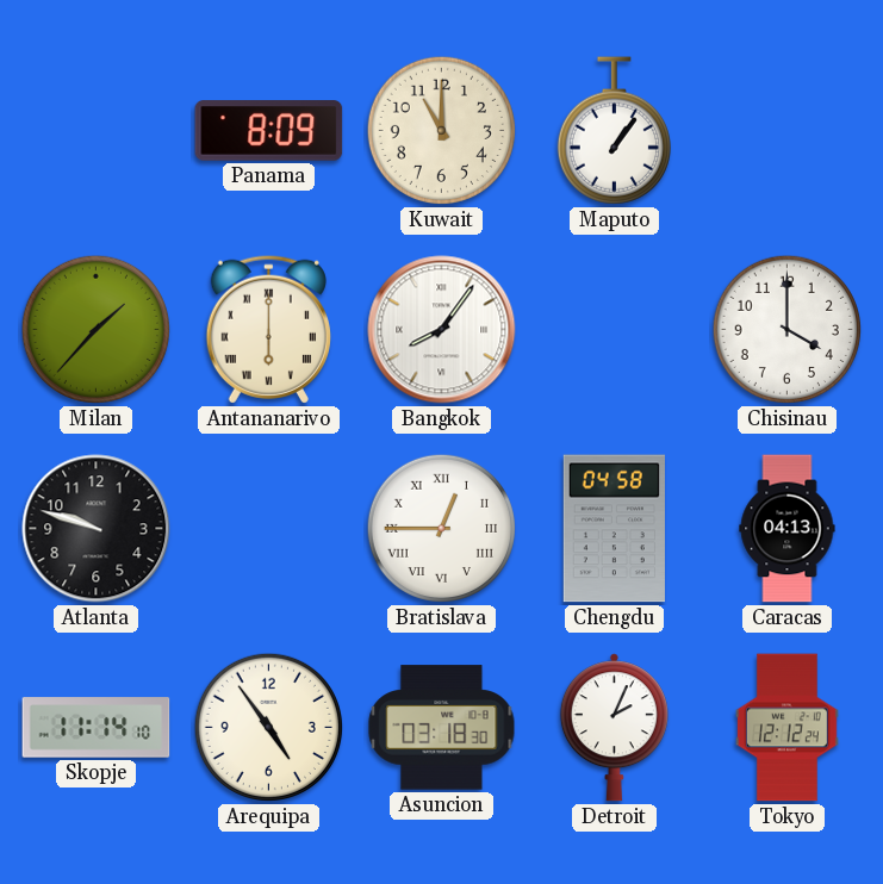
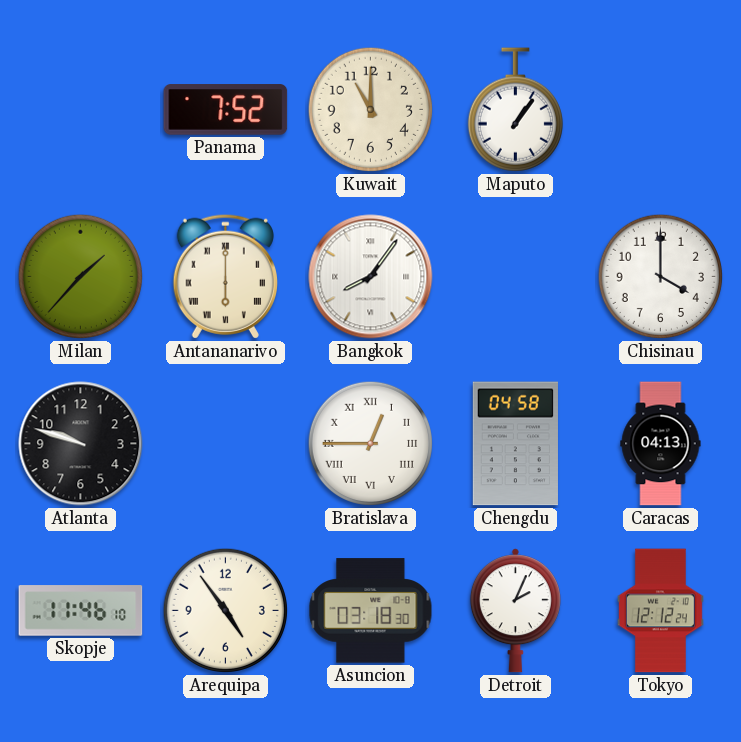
Panama: 8:09 -> 7:52
Skopje: 11:14 -> 11:46
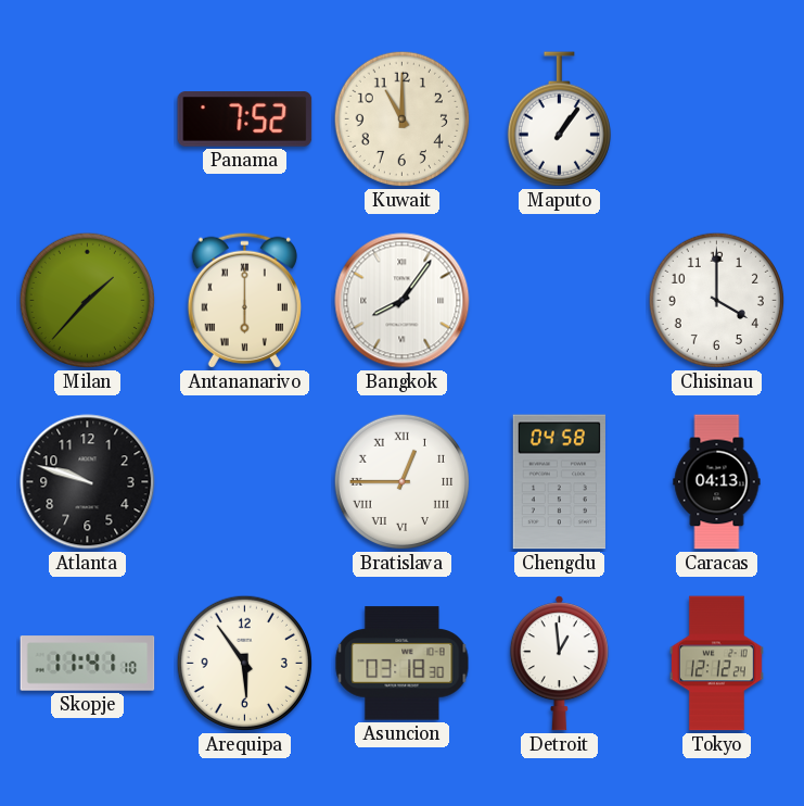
Skopje: 11:46 -> 11:41
Arequipa: 4:54 -> 5:54
Detroit: 2:04 -> 12:59
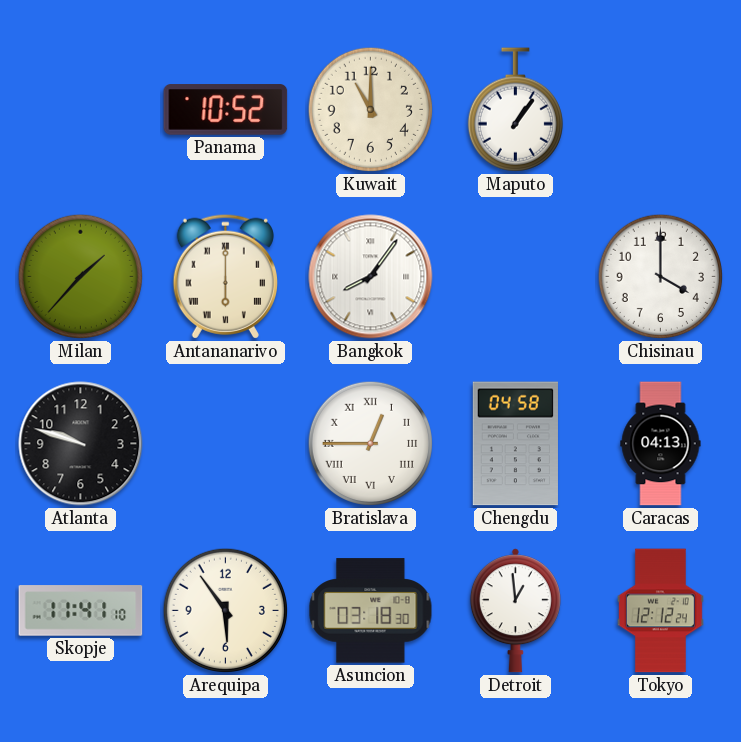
Panama: 7:52 -> 10:52
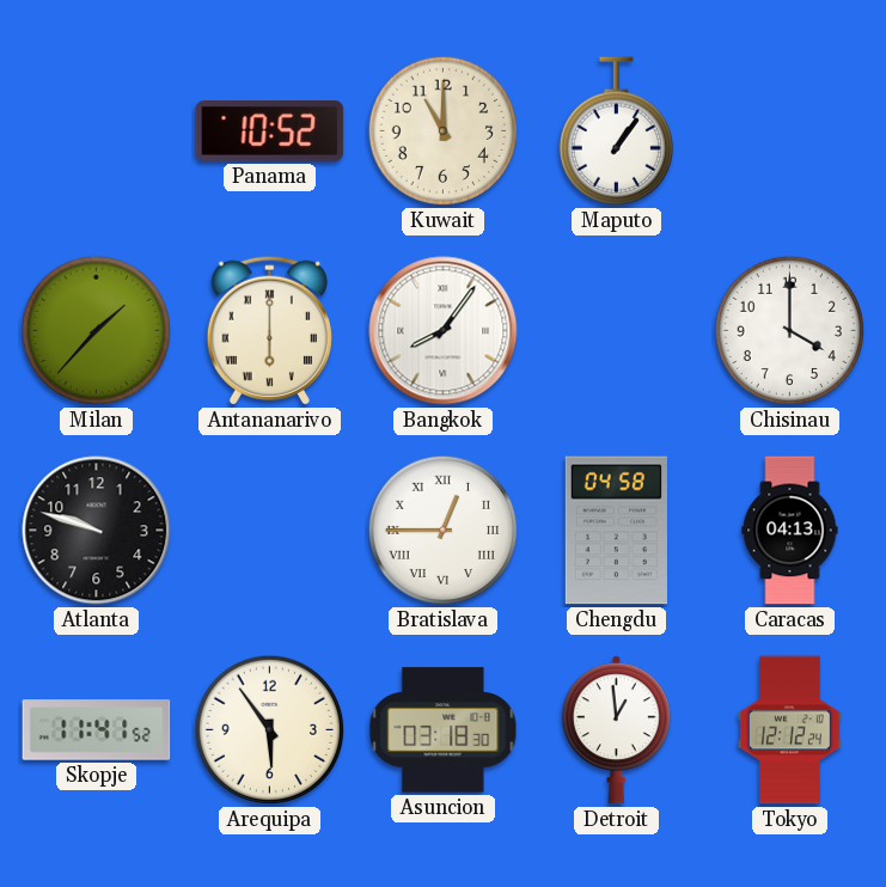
Skopje: 11:41:10 -> 11:41:52
